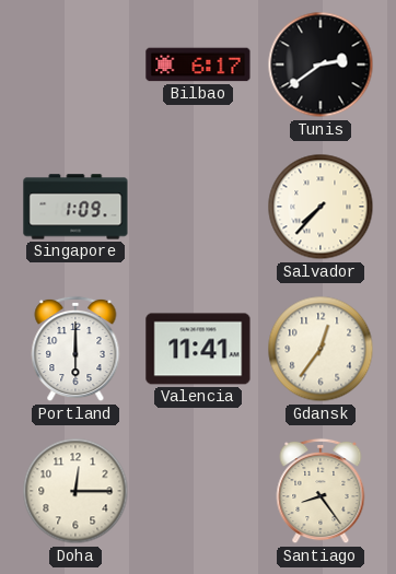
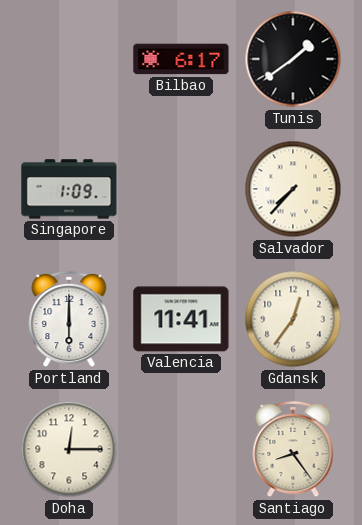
Tunis: 2:39 -> 1:39
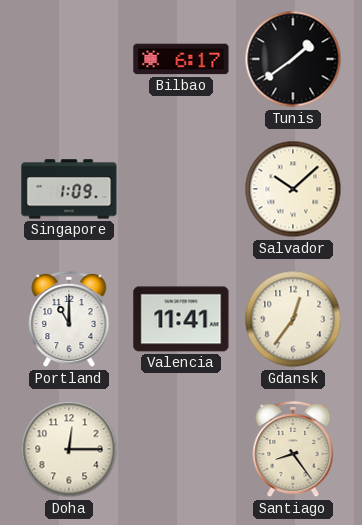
Salvador: 7:37 -> 10:08
Portland: 6:00 -> 11:00
